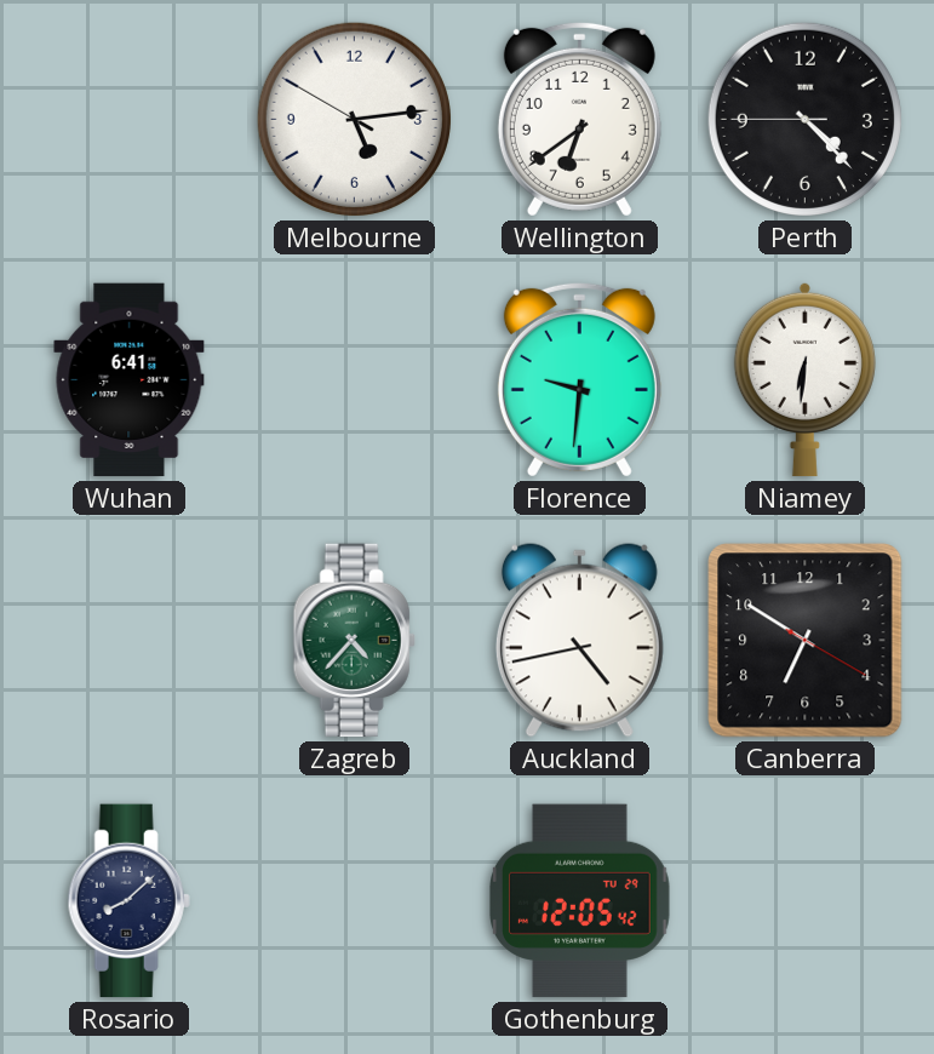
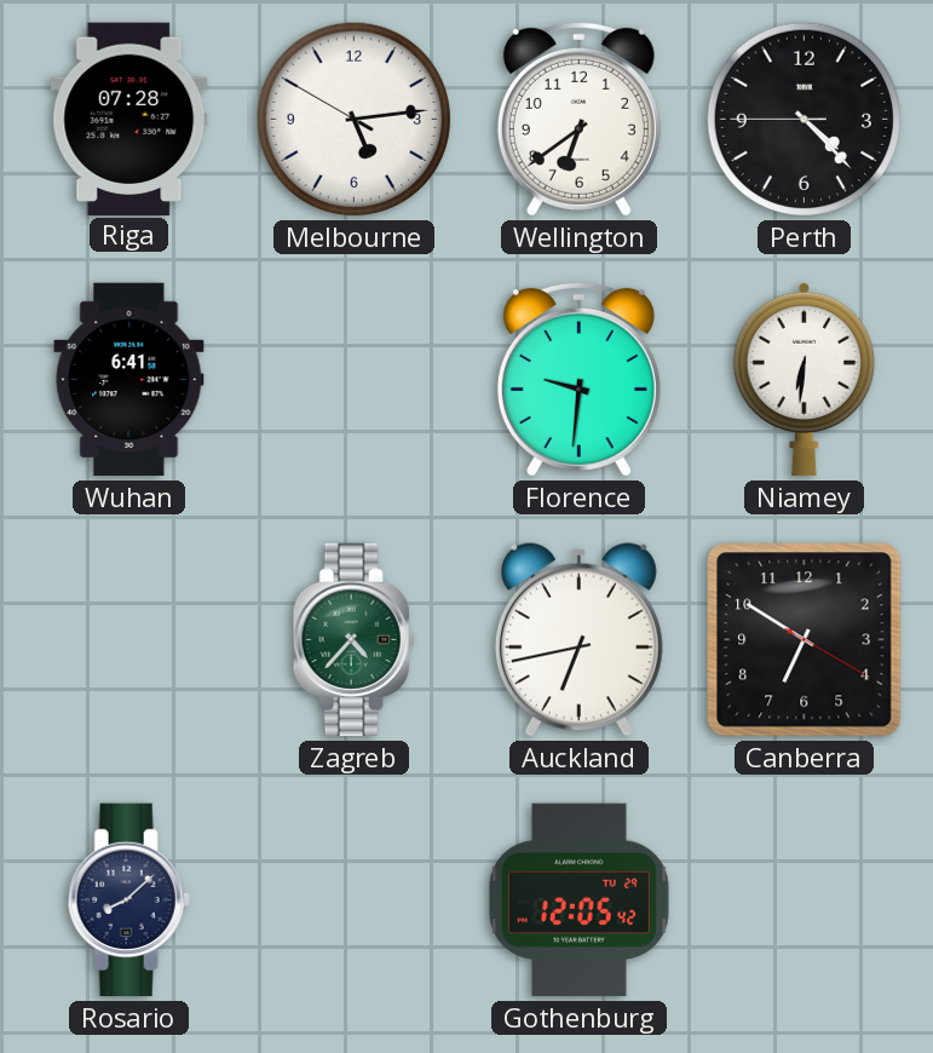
Riga: none -> 07:28
Auckland: 4:43 -> 6:43
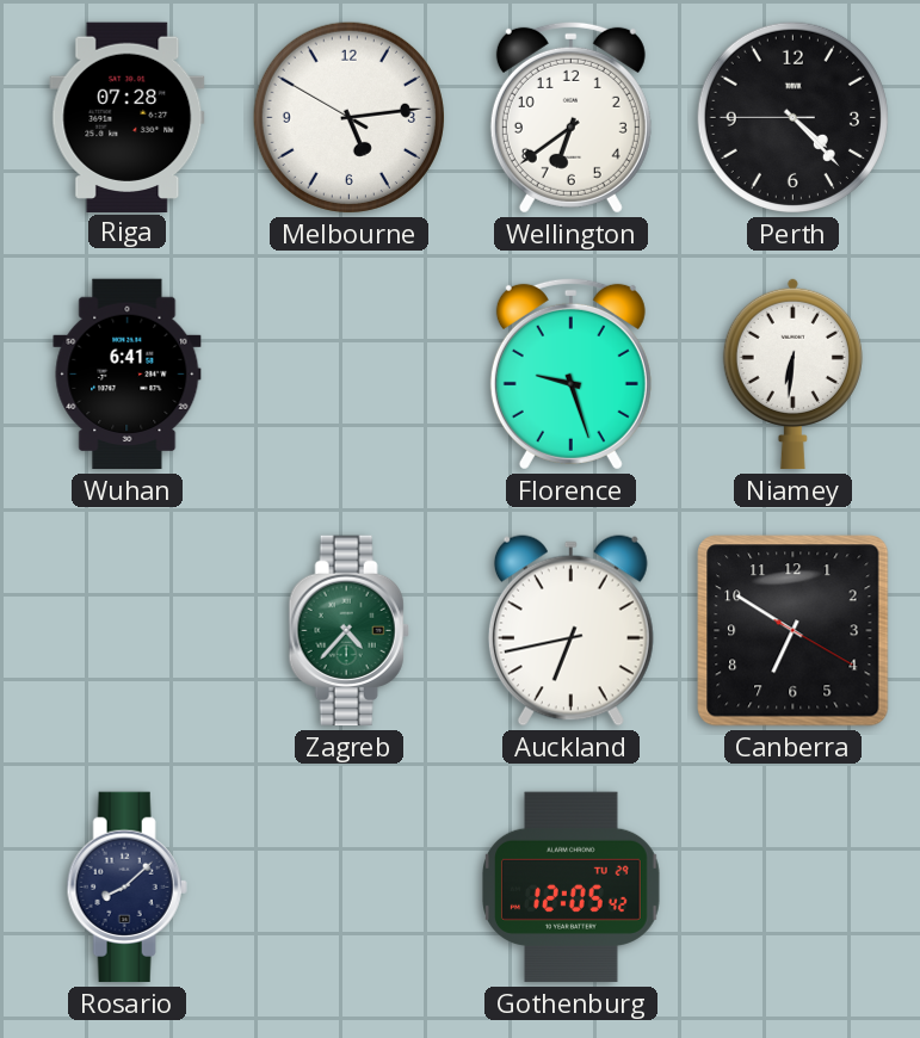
Florence: 9:31 -> 9:27
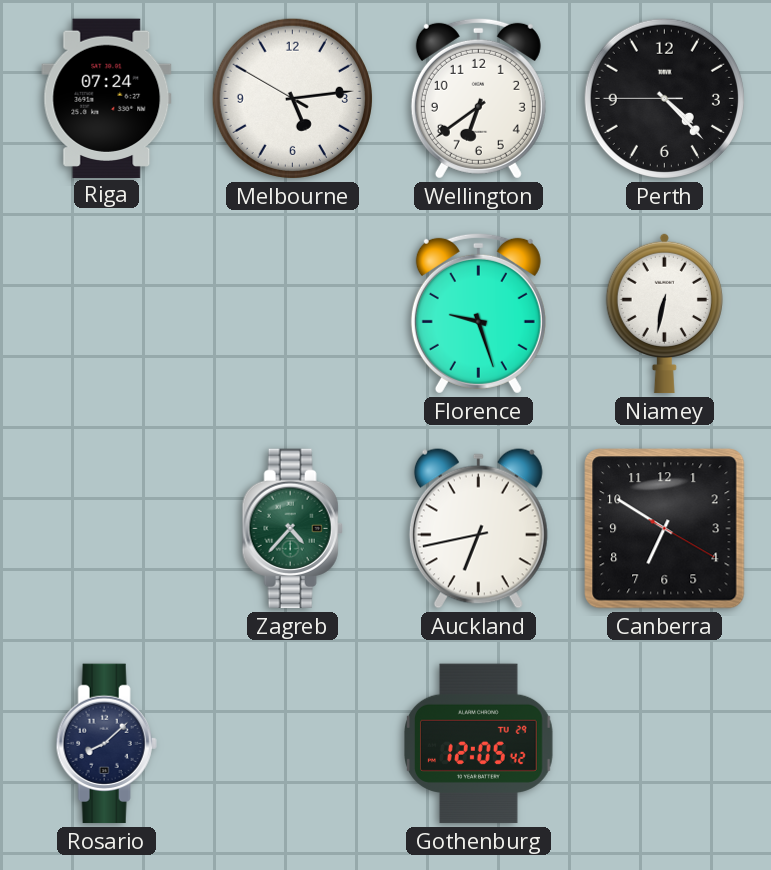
Riga: 07:28 -> 07:24
Wuhan: 6:41 -> none
Niamey: 6:31 -> 6:32
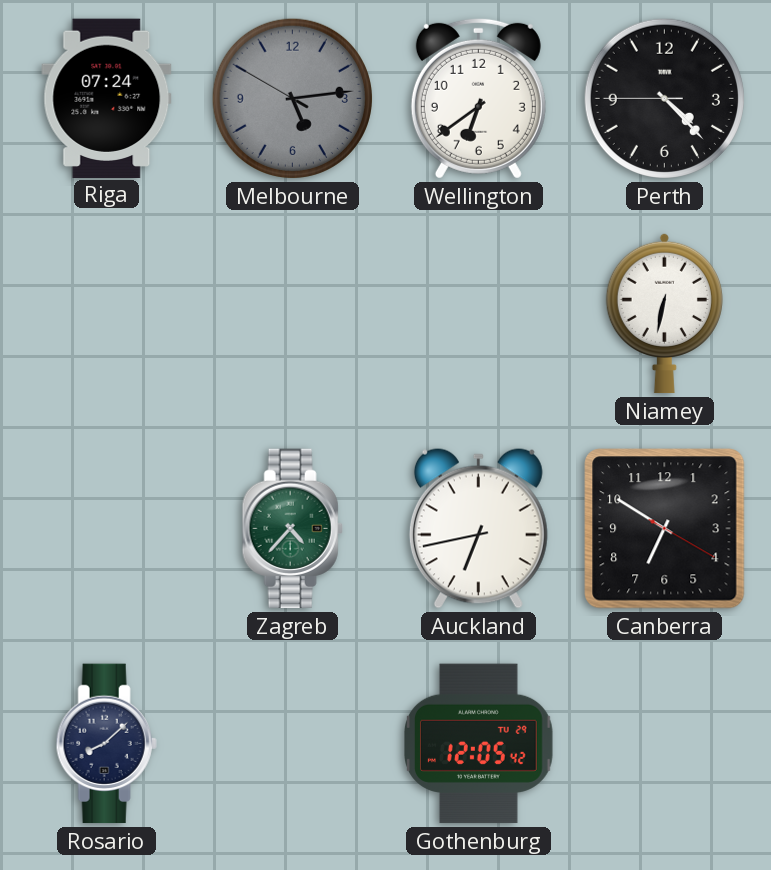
Melbourne dial: white -> grey
Florence: 9:27 -> none
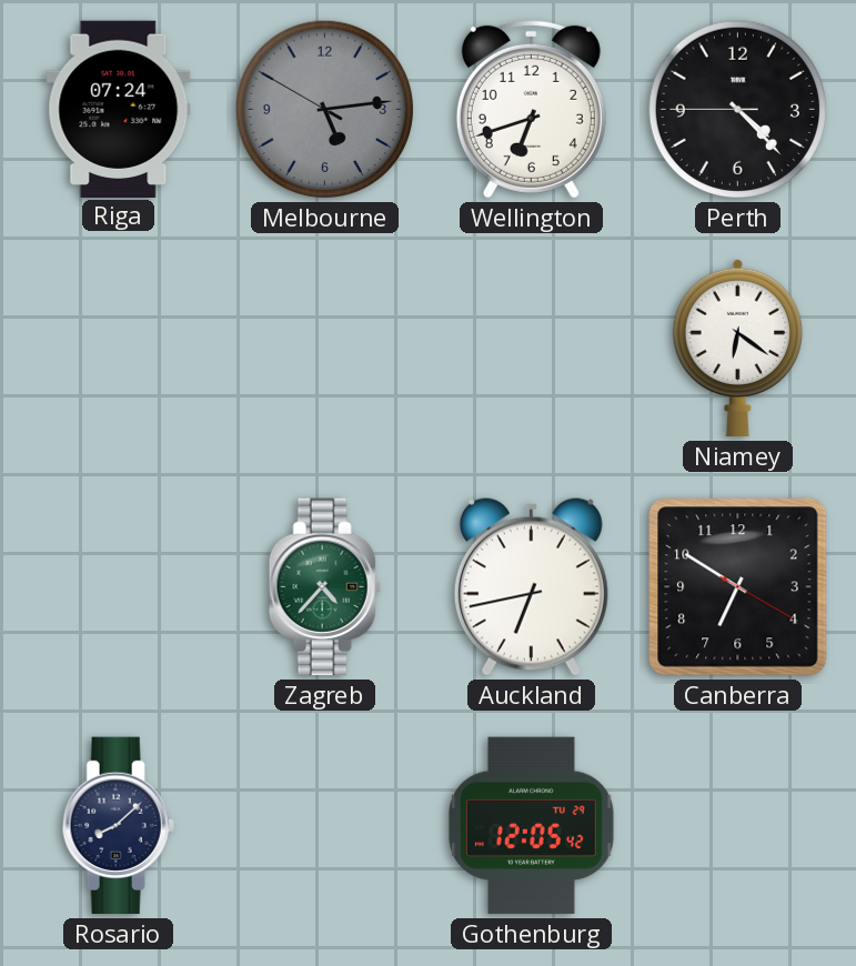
Wellington: 6:39 -> 6:42
Niamey: 6:32 -> 6:21
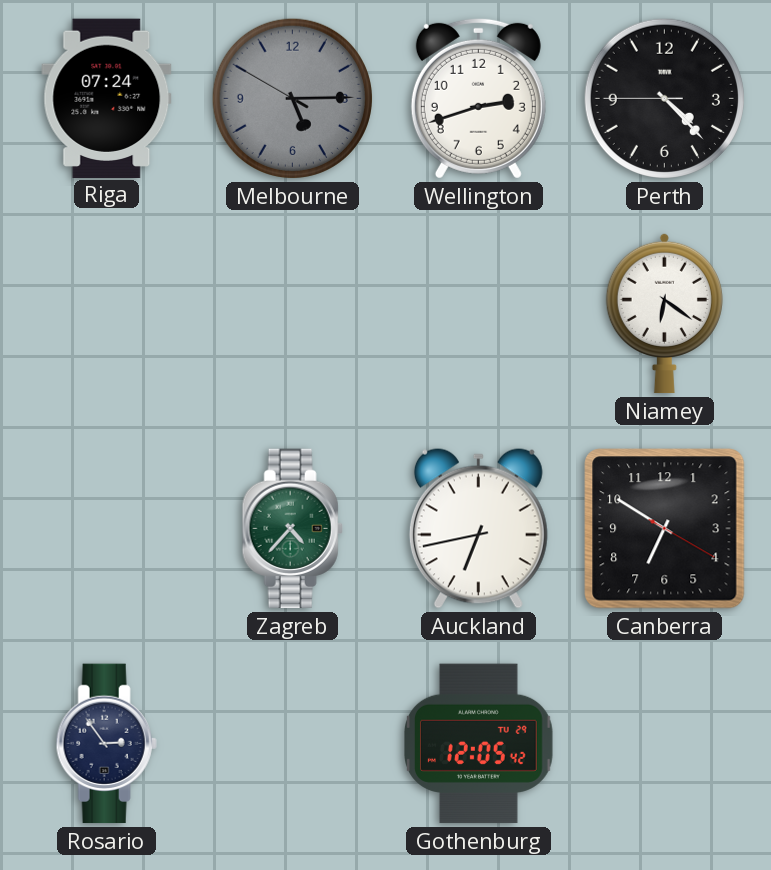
Melbourne: 5:13 -> 5:14
Wellington: 6:42 -> 2:42
Rosario: 8:08 -> 2:54
